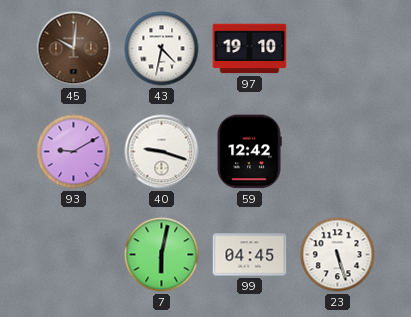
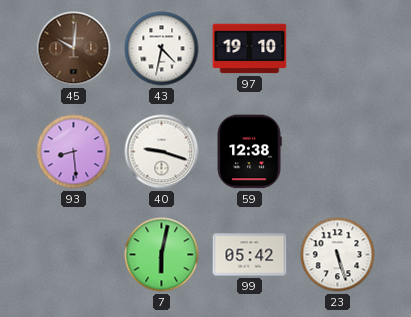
93: 9:10 -> 8:29
59: 12:42 -> 12:38
99: 04:45 -> 05:42
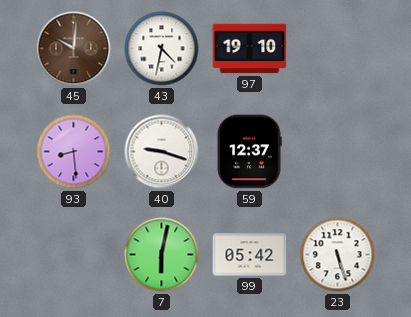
59: 12:38 -> 12:37
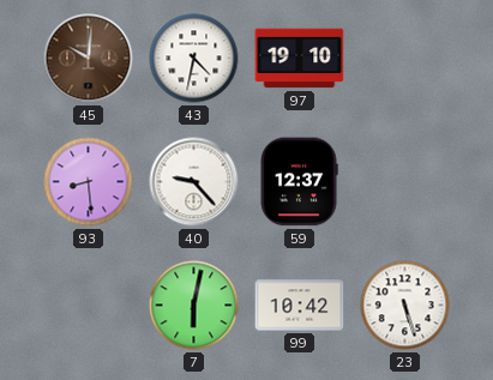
40: 9:18 -> 9:23
99: 05:42 -> 10:42
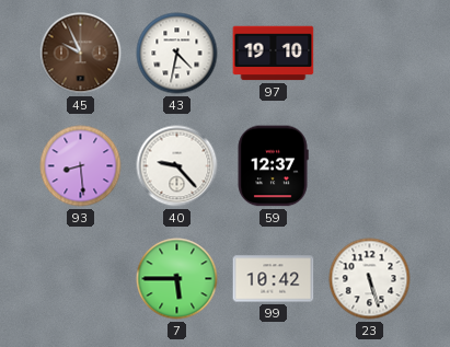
45: 10:01 -> 9:56
7: 6:02 -> 5:45
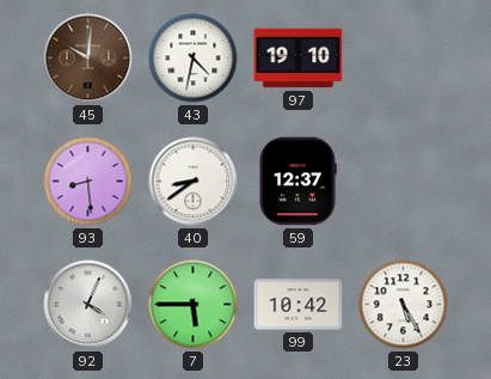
45: 9:56 -> 10:01
40: 9:23 -> 8:39
92: none -> 4:04
23: 5:27 -> 5:25
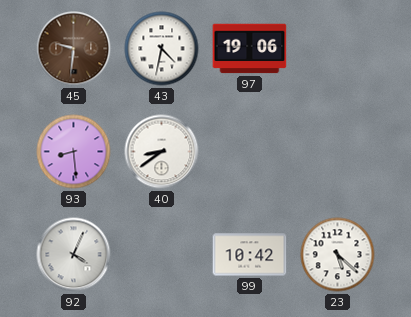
45: 10:01 -> 9:31
97: 19:10 -> 19:06
59: 12:37 -> none
7: 5:45 -> none
23: 5:25 -> 5:22
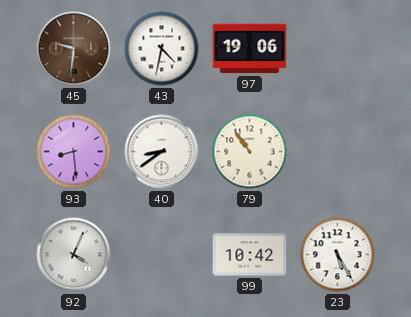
79: none -> 10:54
23: 5:22 -> 5:25
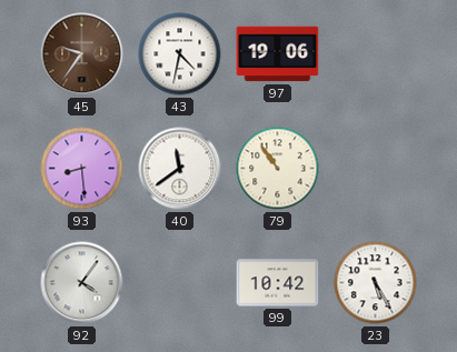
45: 9:31 -> 9:36
40: 8:39 -> 11:39
92: 4:04 -> 4:06
